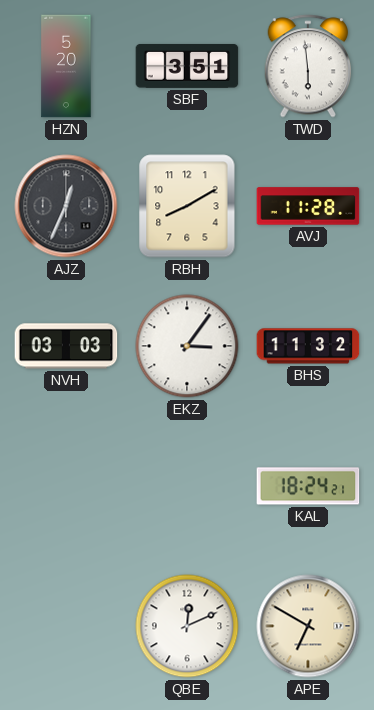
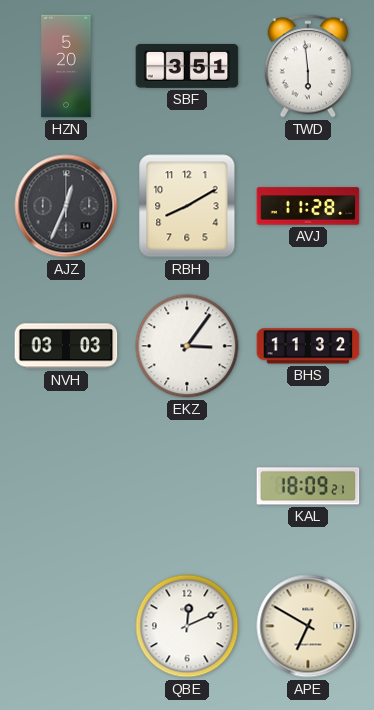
KAL: 18:24 -> 18:09
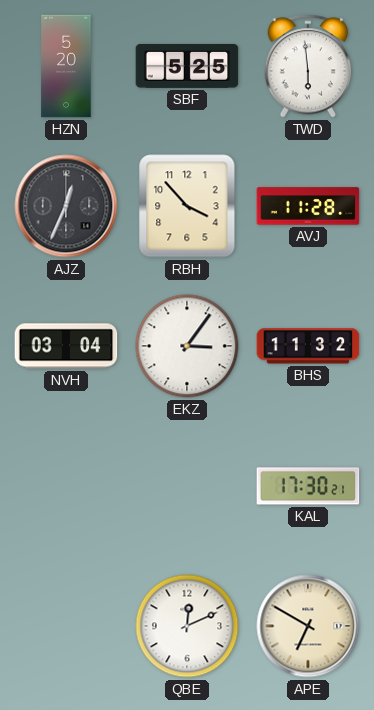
SBF: 3:51 -> 5:25
RBH: 8:10 -> 3:53
NVH: 03:03 -> 03:04
KAL: 18:09 -> 17:30
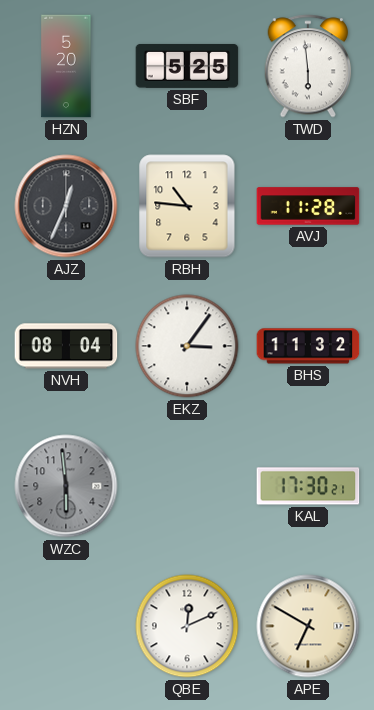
RBH: 3:53 -> 10:46
NVH: 03:04 -> 08:04
WZC: none -> 5:59
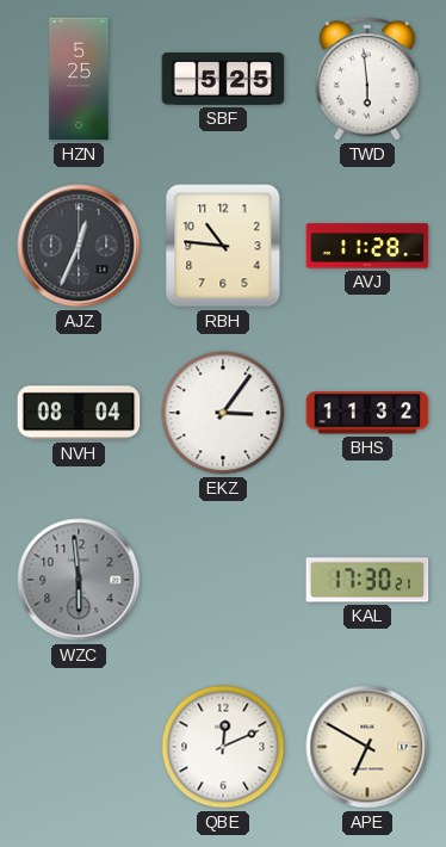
HZN: 5:20 -> 5:25
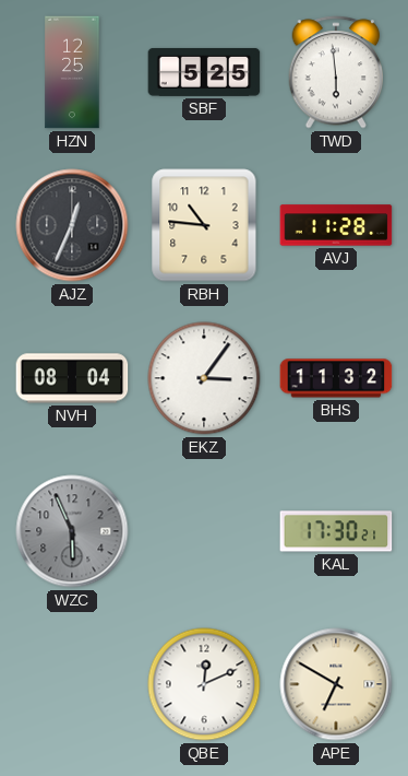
HZN: 5:25 -> 12:25
WZC: 5:59 -> 5:56
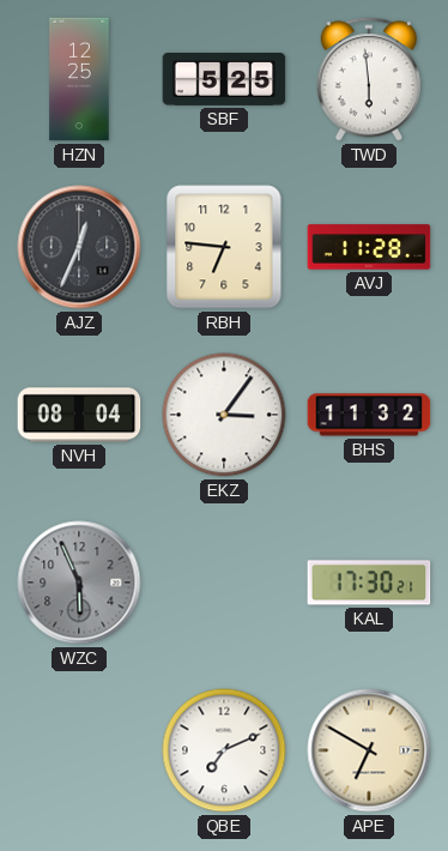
RBH: 10:46 -> 6:46
QBE: 12:11 -> 7:11
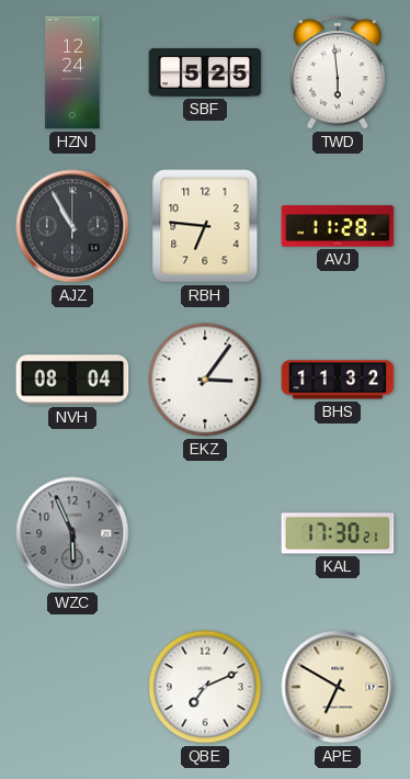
HZN: 12:25 -> 12:24
AJZ: 12:34 -> 10:55
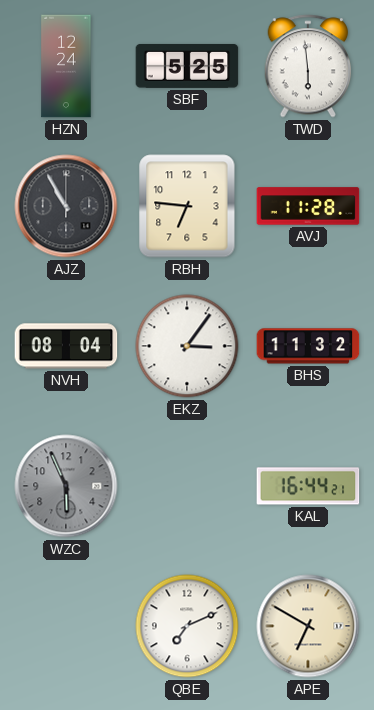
KAL: 17:30 -> 16:44
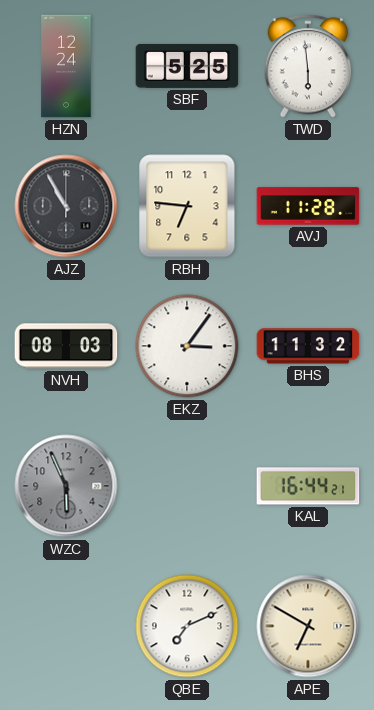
NVH: 08:04 -> 08:03
